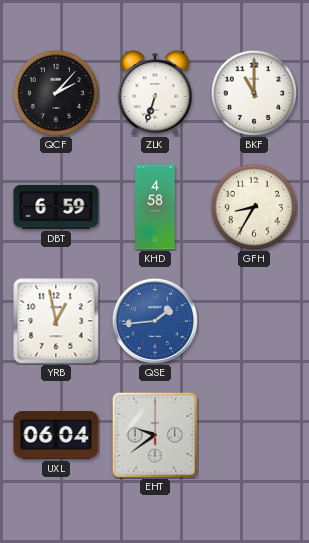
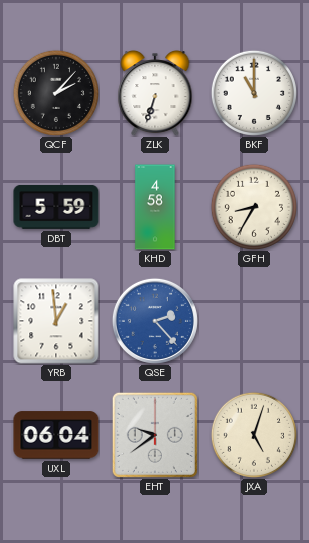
DBT: 6:59 -> 5:59
YRB: 12:58 -> 12:59
QSE: 1:44 -> 2:23
JXA: none -> 5:03
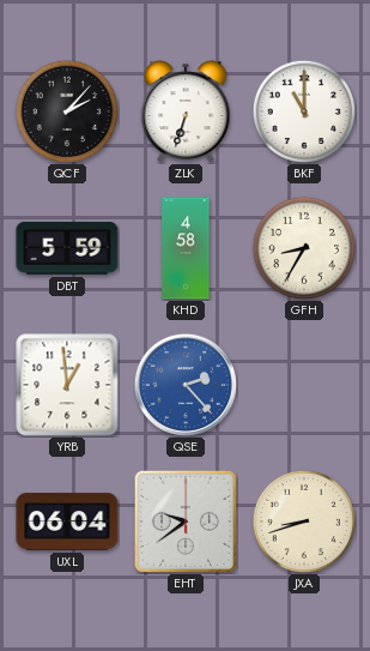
JXA: 5:03 -> 8:42
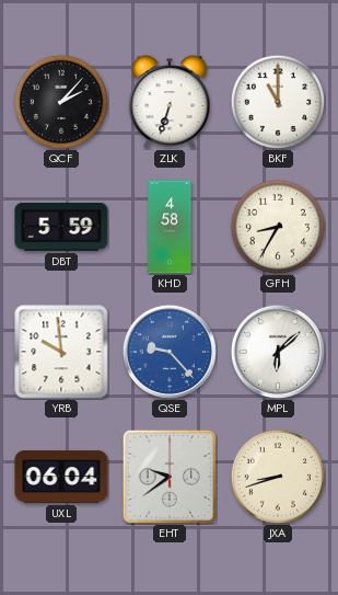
YRB: 12:59 -> 9:59
QSE: 2:23 -> 9:23
MPL: none -> 6:08
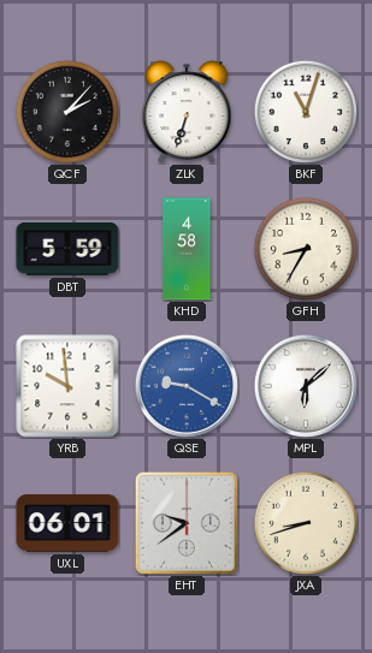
BKF: 11:00 -> 11:03
QSE: 9:23 -> 9:20
UXL: 06:04 -> 06:01
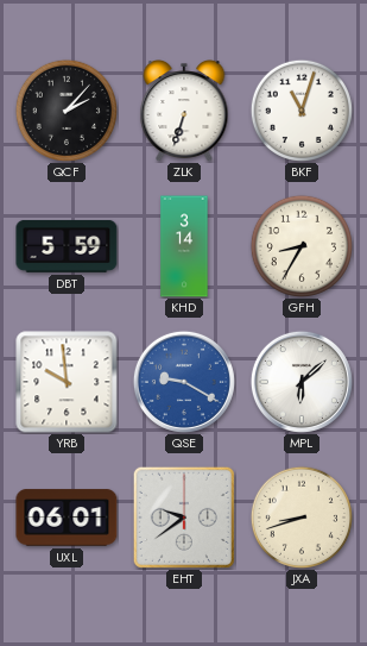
KHD: 4:58 -> 3:14
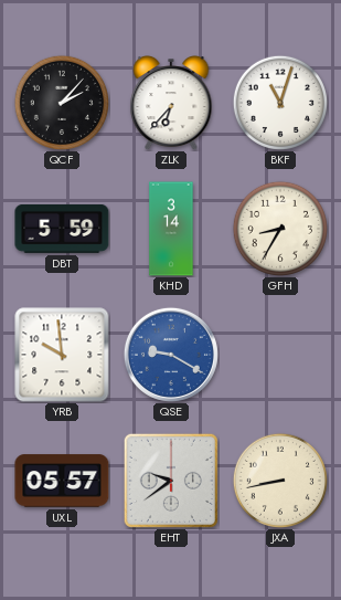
ZLK: 6:33 -> 6:37
MPL: 6:08 -> none
UXL: 06:01 -> 05:57
JXA: 8:42 -> 8:43
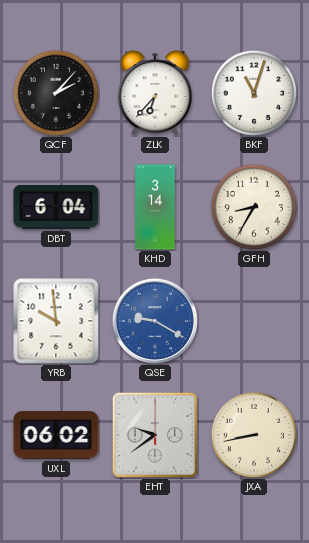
DBT: 5:59 -> 6:04
UXL: 05:57 -> 06:02
